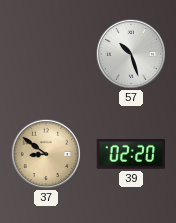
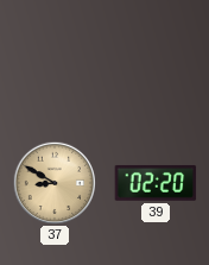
57: 10:27 -> none
37: 8:51 -> 8:50
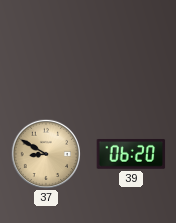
39: 02:20 -> 06:20
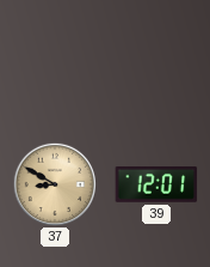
39: 06:20 -> 12:01
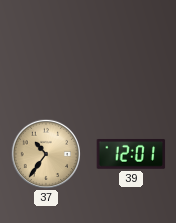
37: 8:50 -> 10:36
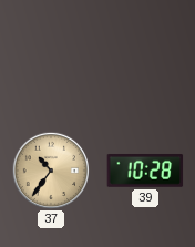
39: 12:01 -> 10:28
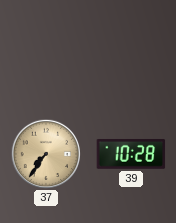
37: 10:36 -> 7:36
